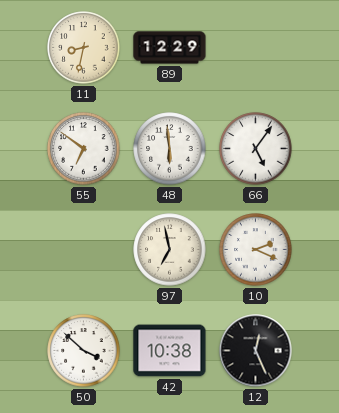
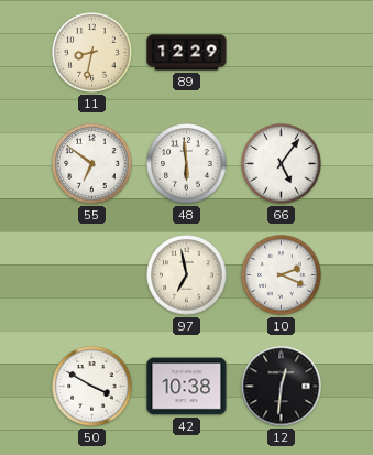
50: 3:52 -> 3:50
12: 12:26 -> 12:31
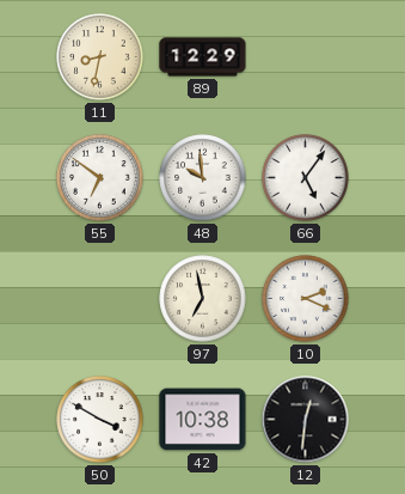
48: 5:59 -> 9:59
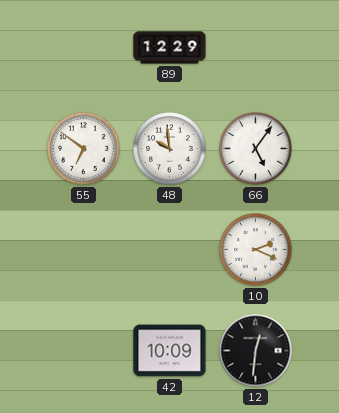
11: 8:32 -> none
97: 6:58 -> none
50: 3:50 -> none
42: 10:38 -> 10:09
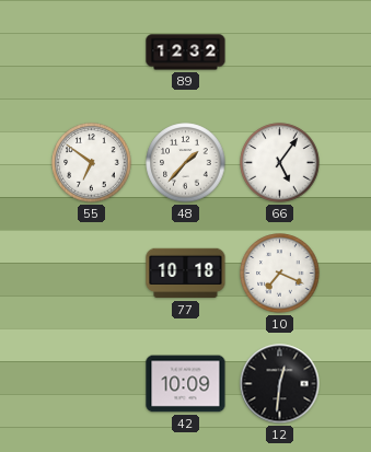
89: 12:29 -> 12:32
48: 9:59 -> 1:37
77: none -> 10:18
10: 2:19 -> 7:19
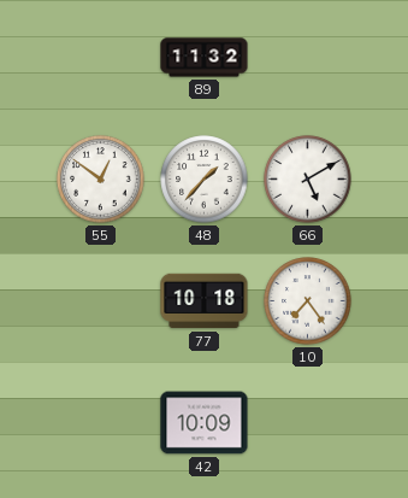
89: 12:32 -> 11:32
55: 6:51 -> 12:51
66: 5:06 -> 5:10
10: 7:19 -> 7:24
12: 12:31 -> none
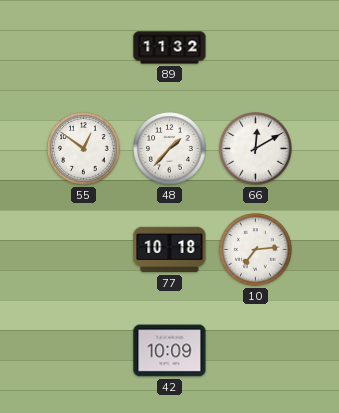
66: 5:10 -> 12:10
10: 7:24 -> 7:14
